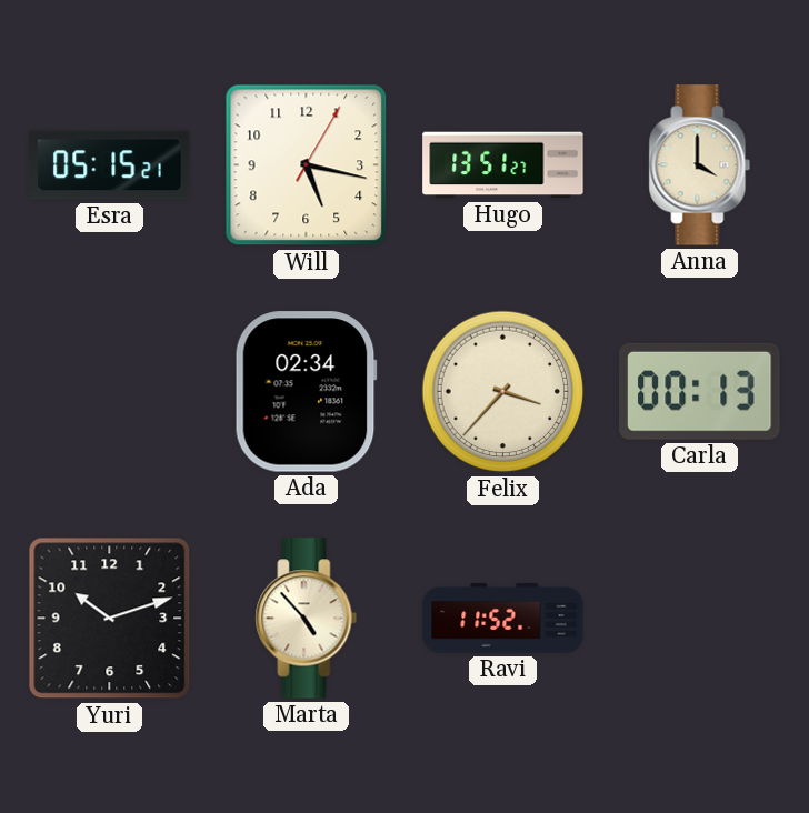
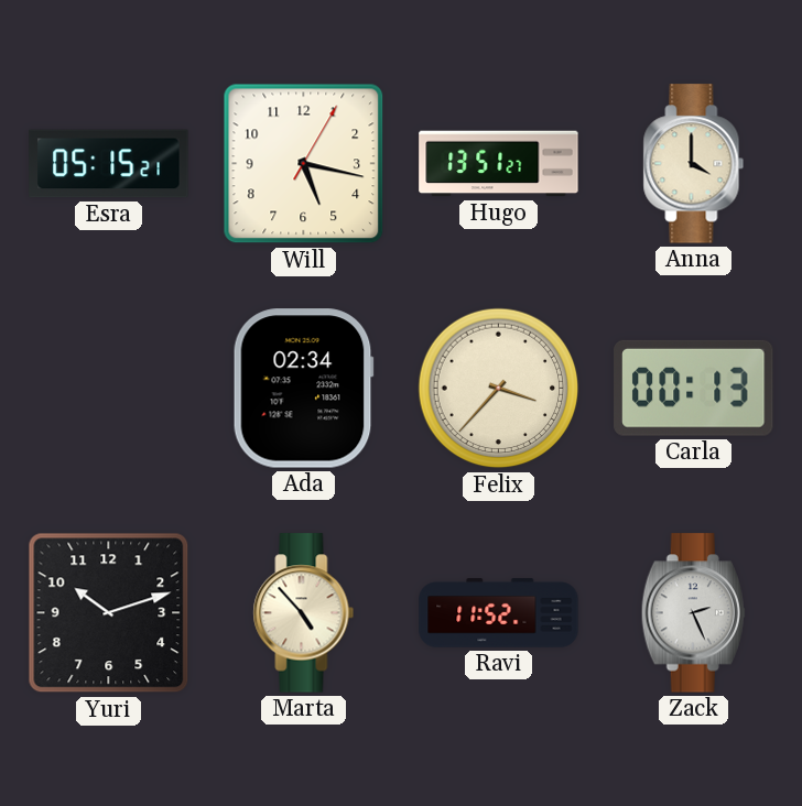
Zack: none -> 2:26
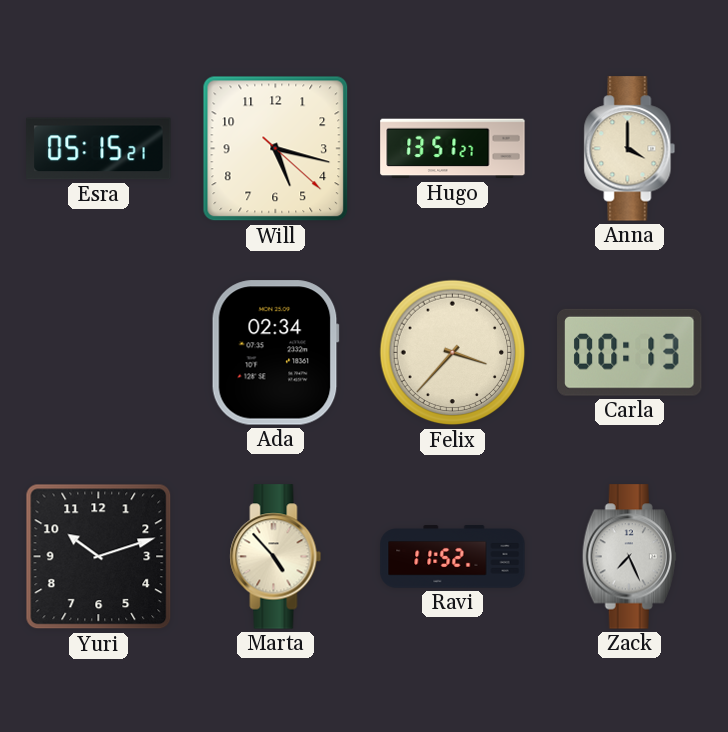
Will: 5:17:05 -> 5:17:22
Zack: 2:26 -> 7:26
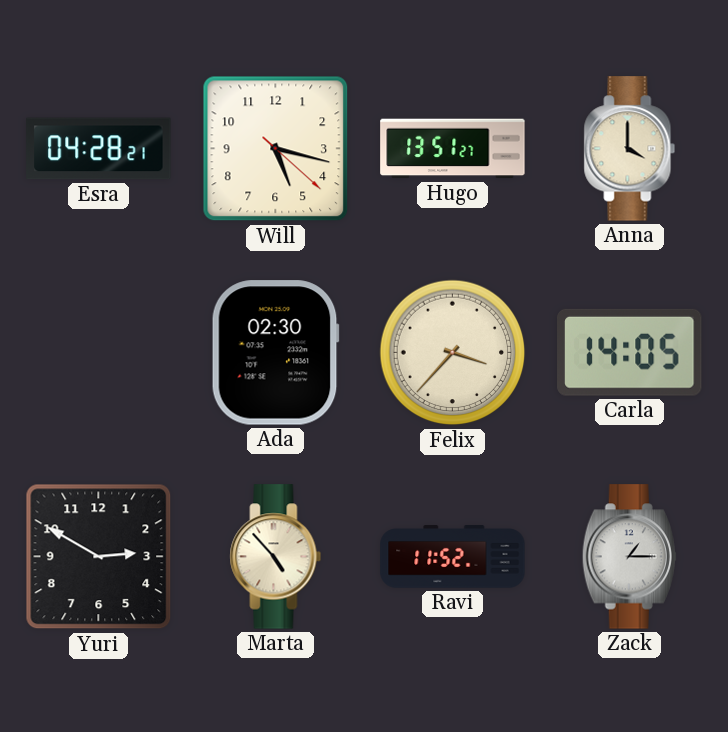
Esra: 05:15 -> 04:28
Ada: 02:34 -> 02:30
Carla: 00:13 -> 14:05
Yuri: 10:12 -> 2:50
Zack: 7:26 -> 1:15
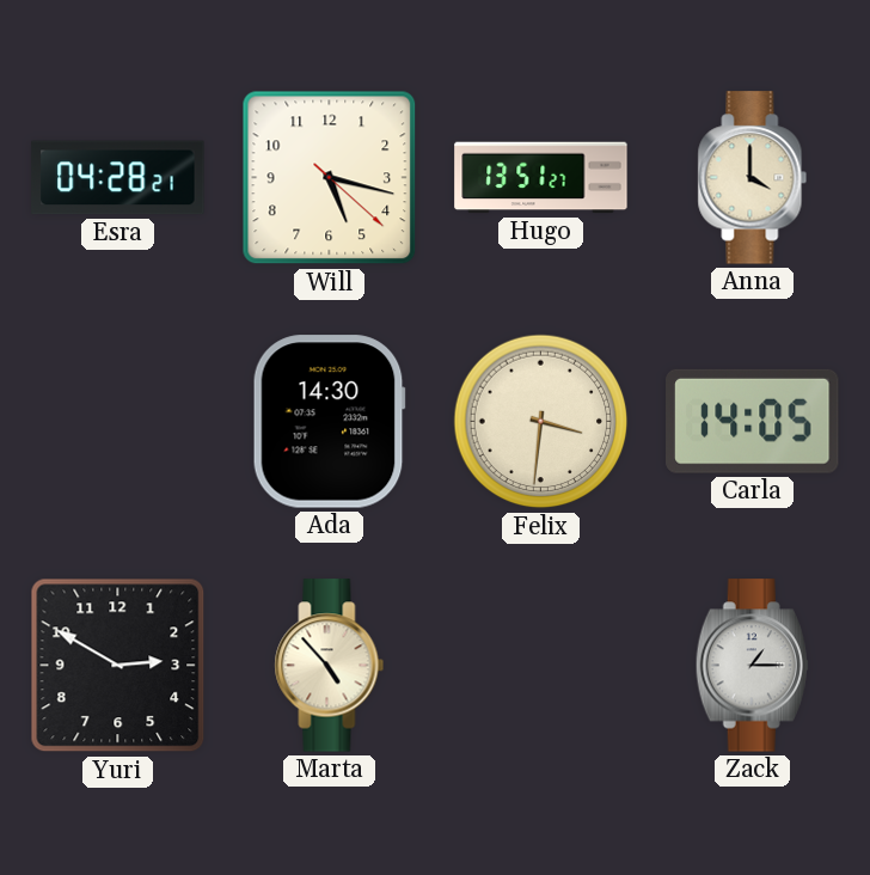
Ada: 02:30 -> 14:30
Felix: 3:37 -> 3:31
Ravi: 11:52 -> none
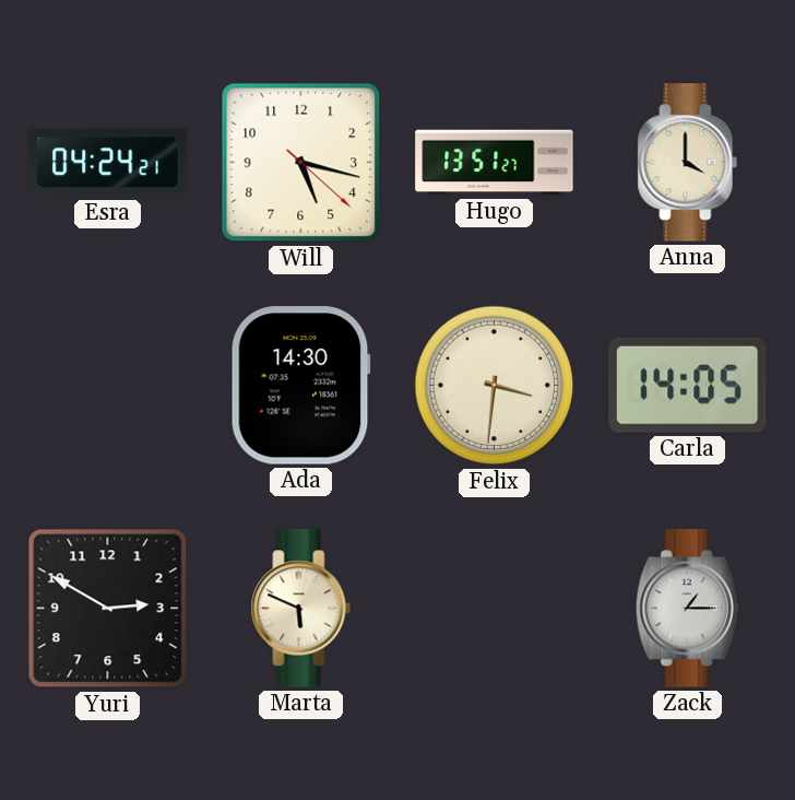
Esra: 04:28 -> 04:24
Marta: 4:53 -> 5:49
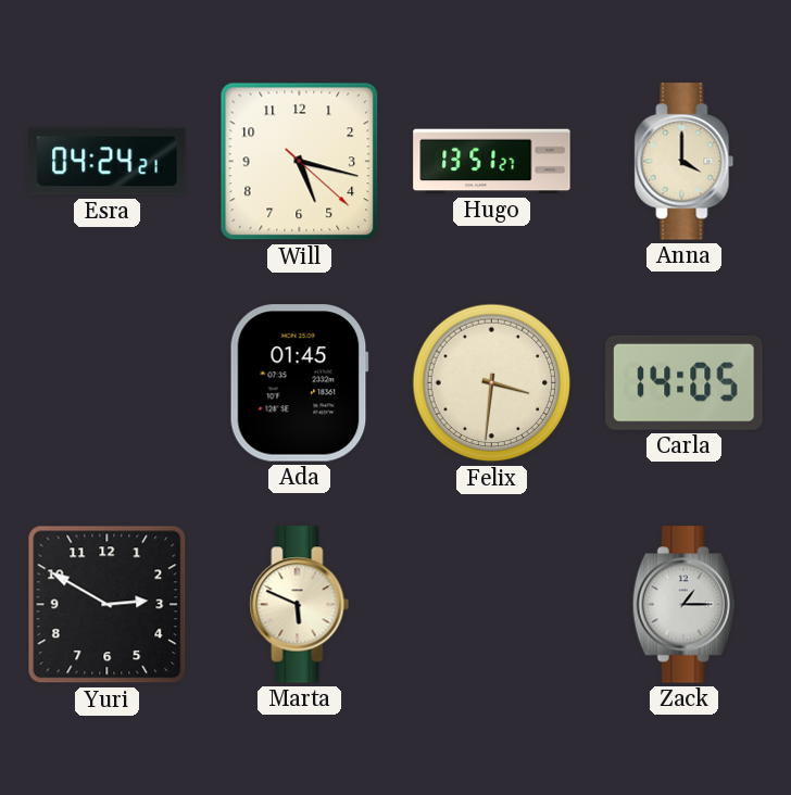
Ada: 14:30 -> 01:45
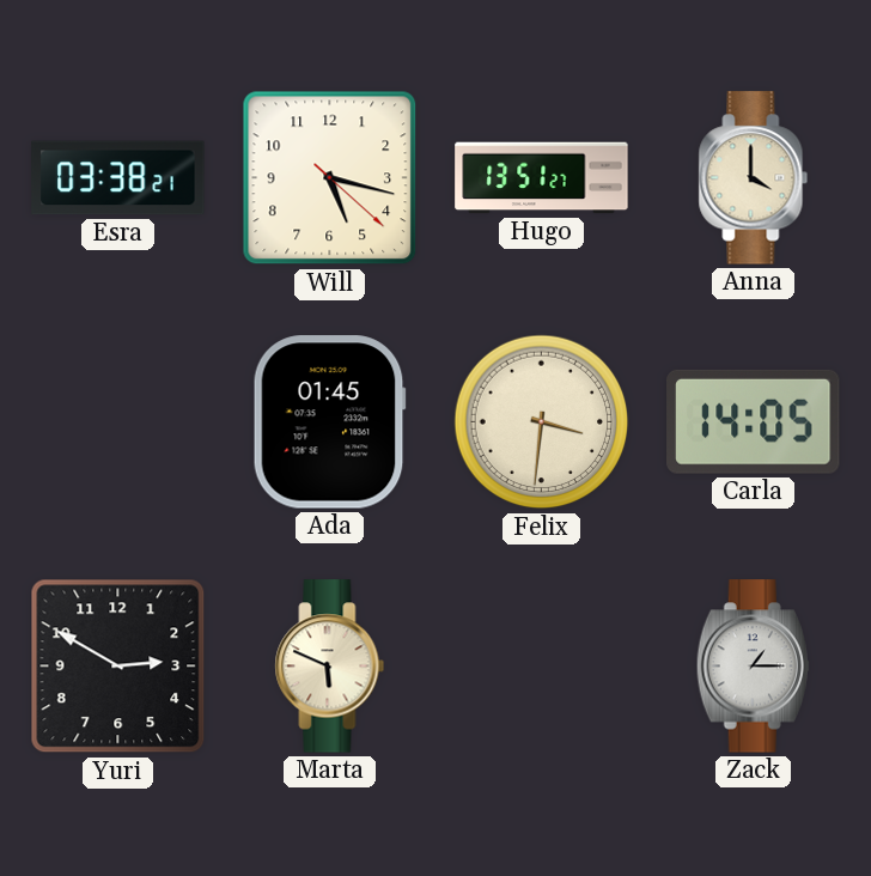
Esra: 04:24 -> 03:38
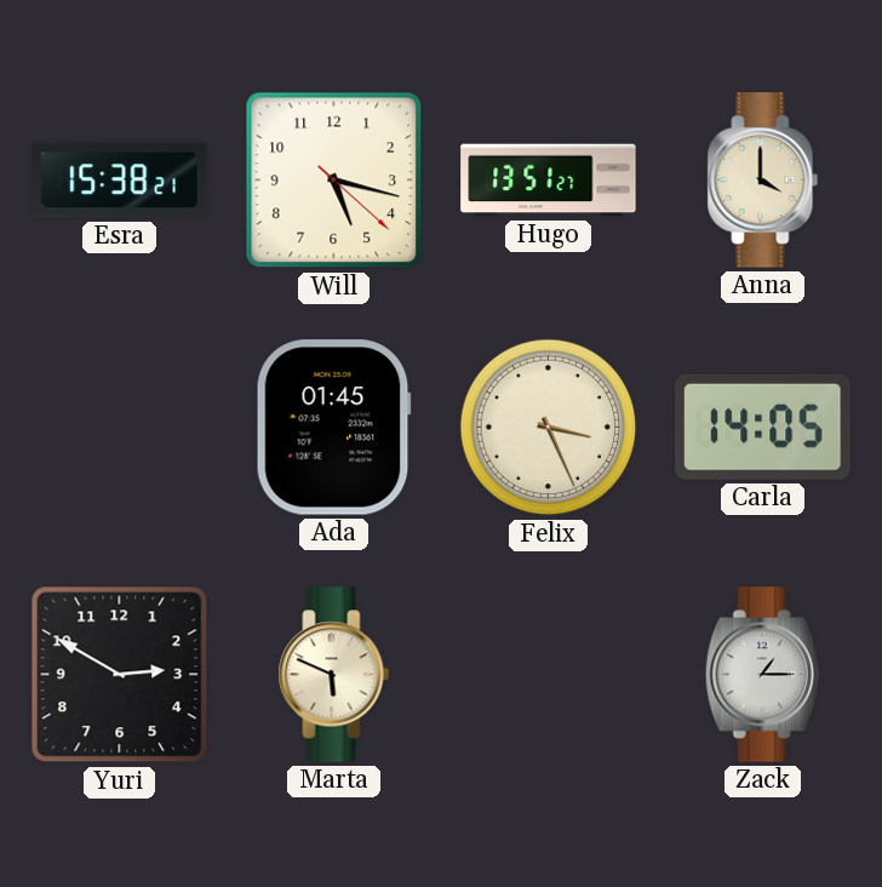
Esra: 03:38 -> 15:38
Felix: 3:31 -> 3:26
